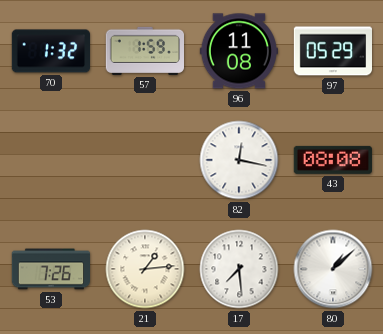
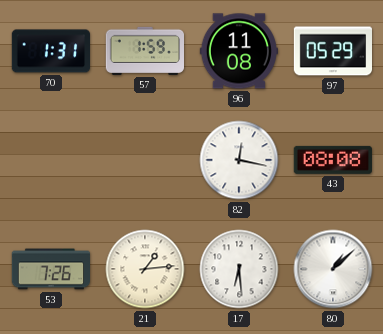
70: 1:32 -> 1:31
17: 7:29 -> 6:29
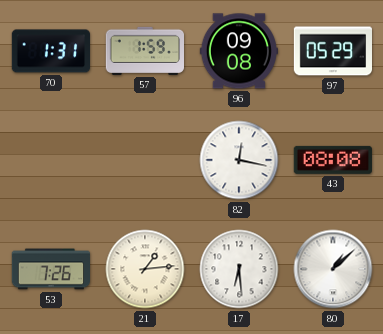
96: 11:08 -> 09:08
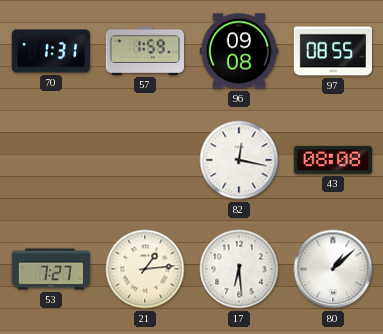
97: 05:29 -> 08:55
53: 7:26 -> 7:27
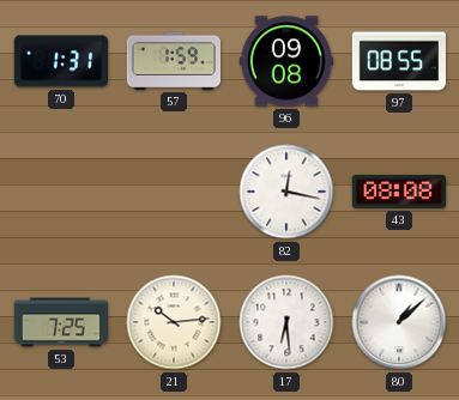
53: 7:27 -> 7:25
21: 1:14 -> 10:14
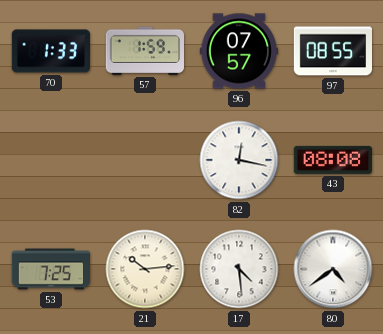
70: 1:31 -> 1:33
96: 09:08 -> 07:57
17: 6:29 -> 4:29
80: 1:08 -> 4:39
